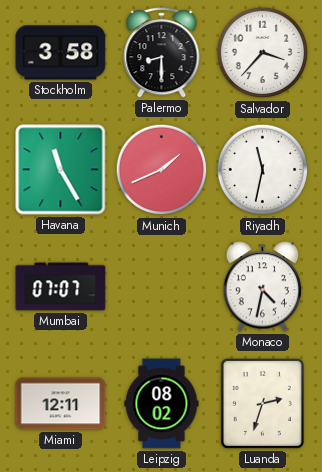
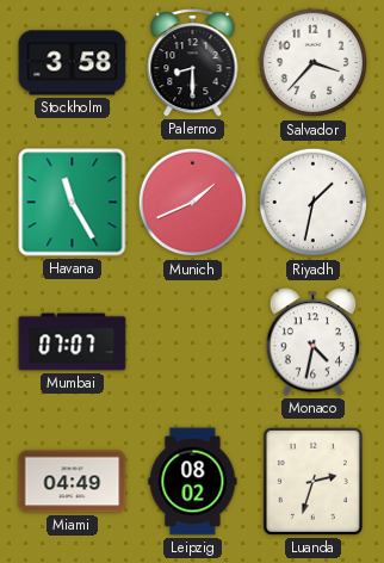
Riyadh: 11:32 -> 1:32
Miami: 12:11 -> 04:49
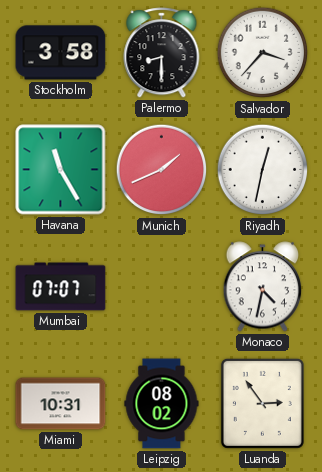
Riyadh: 1:32 -> 12:32
Miami: 04:49 -> 10:31
Luanda: 2:33 -> 2:54
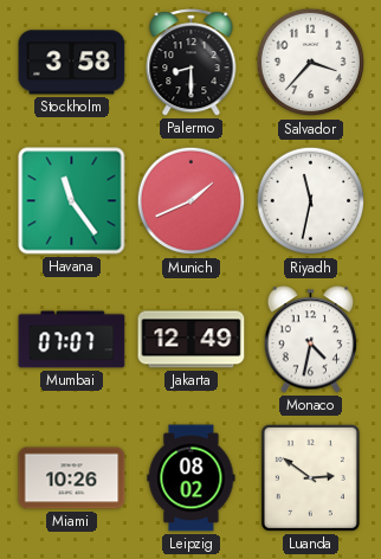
Havana: 11:25 -> 11:24
Riyadh: 12:32 -> 11:32
Jakarta: none -> 12:49
Miami: 10:31 -> 10:26
Luanda: 2:54 -> 2:51
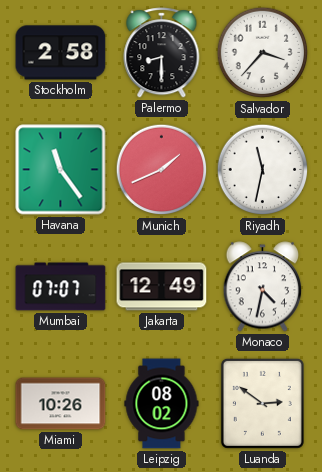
Stockholm: 3:58 -> 2:58
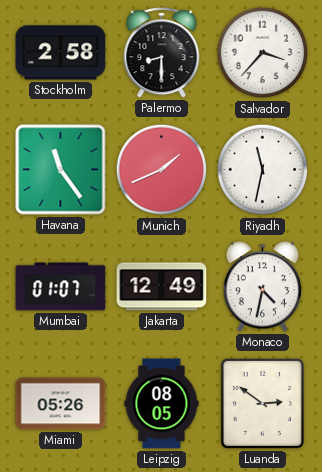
Mumbai: 07:07 -> 01:07
Miami: 10:26 -> 05:26
Leipzig: 08:02 -> 08:05
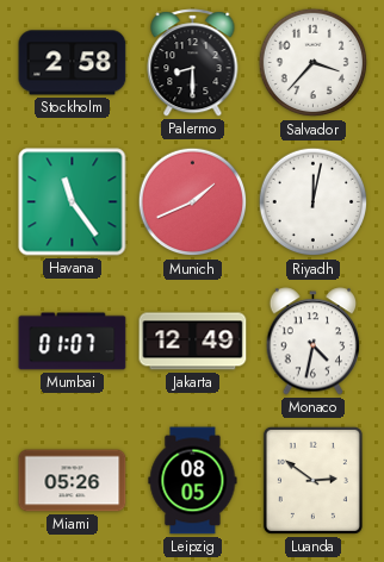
Riyadh: 11:32 -> 12:02
